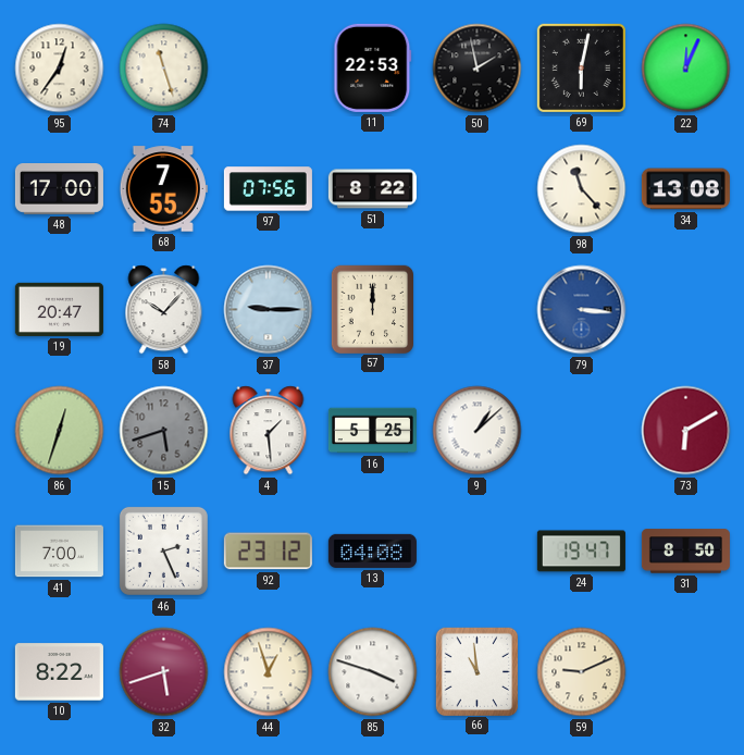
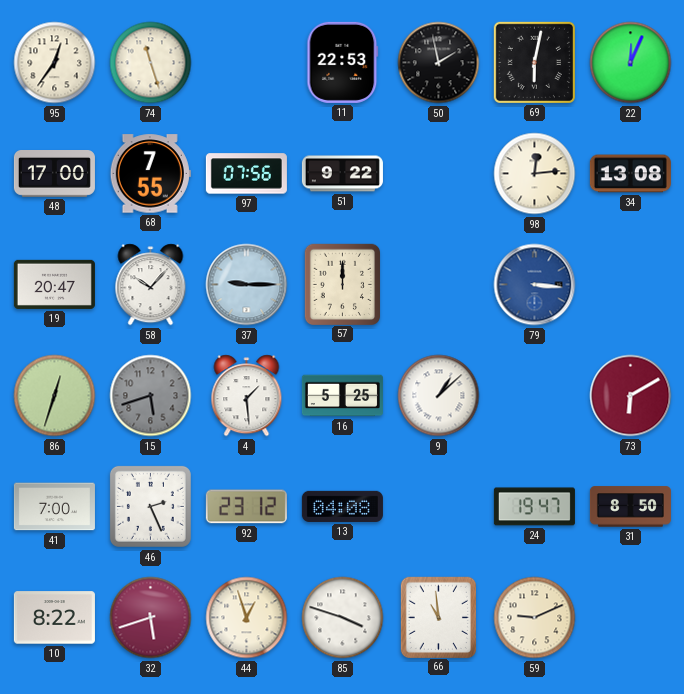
51: 8:22 -> 9:22
98: 11:23 -> 12:14
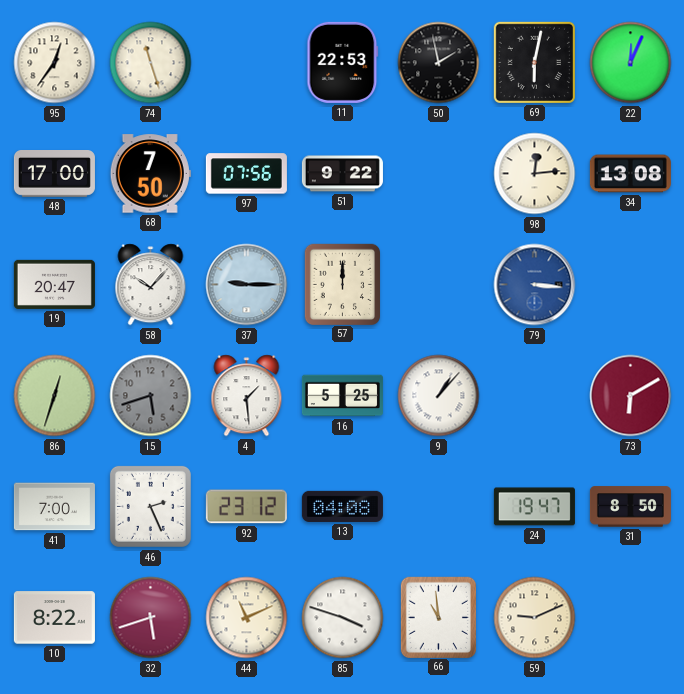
68: 7:55 -> 7:50
9: 1:08 -> 1:07
44: 12:57 -> 11:11
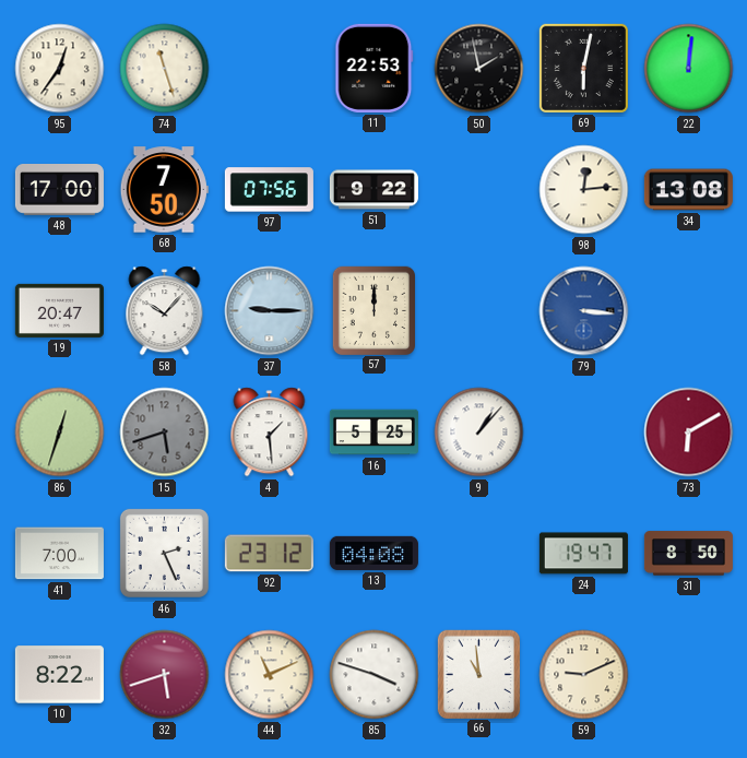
22: 12:04 -> 12:01
